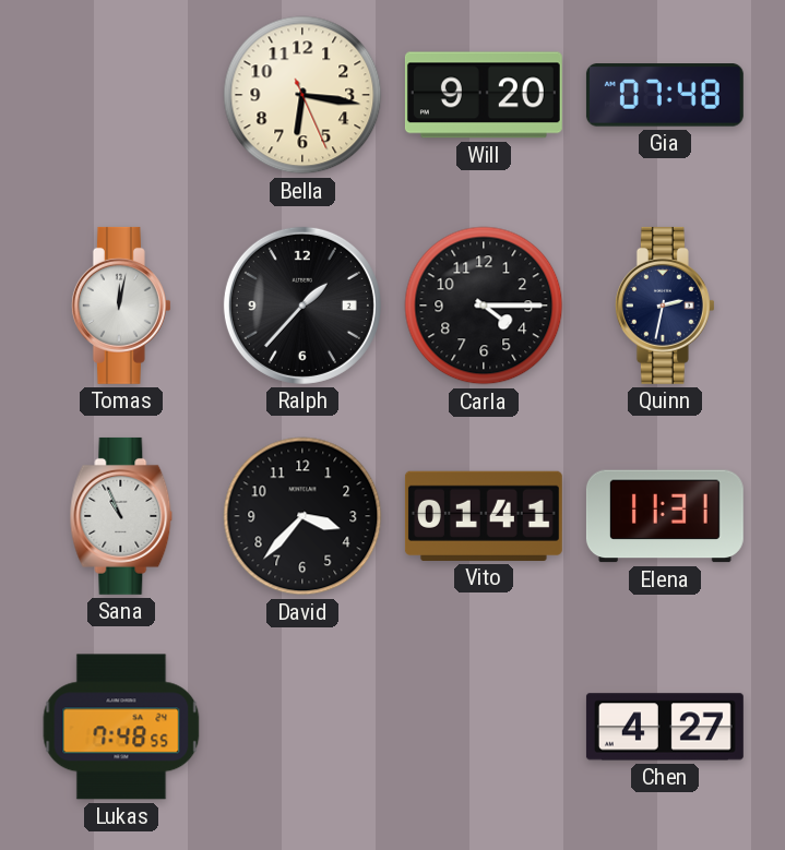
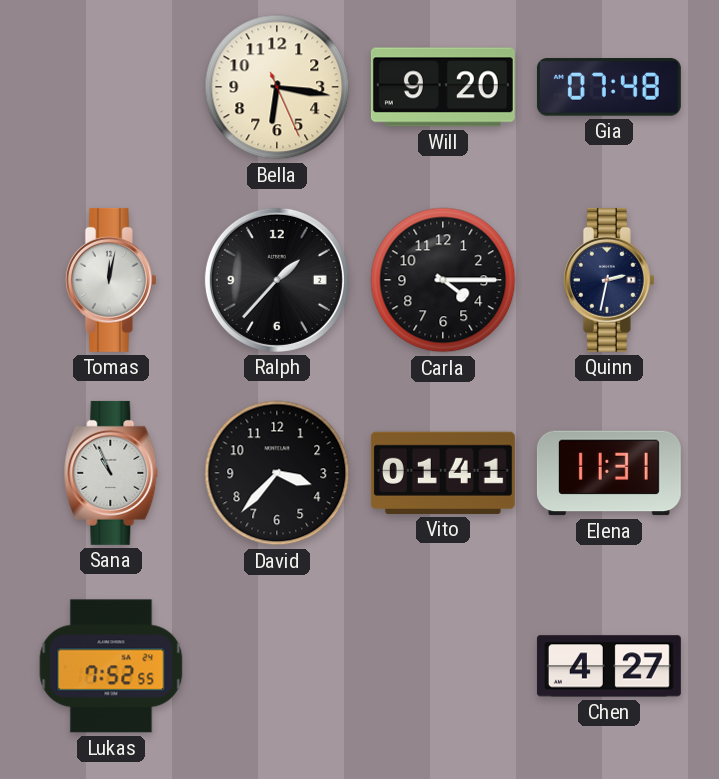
Lukas: 7:48 -> 7:52
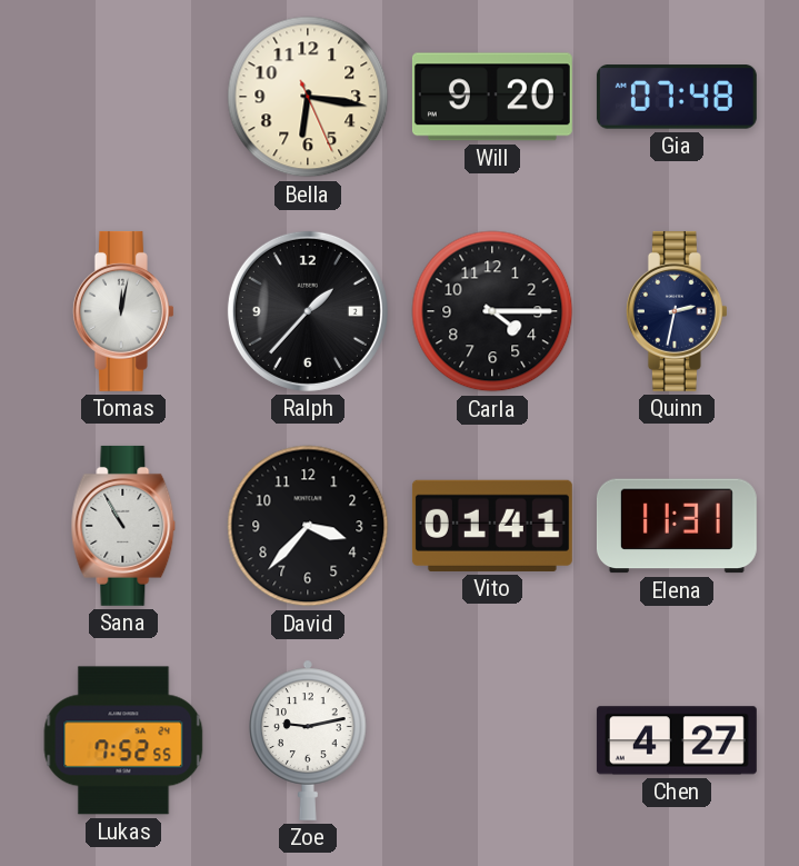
Sana: 10:56 -> 10:55
Zoe: none -> 9:13
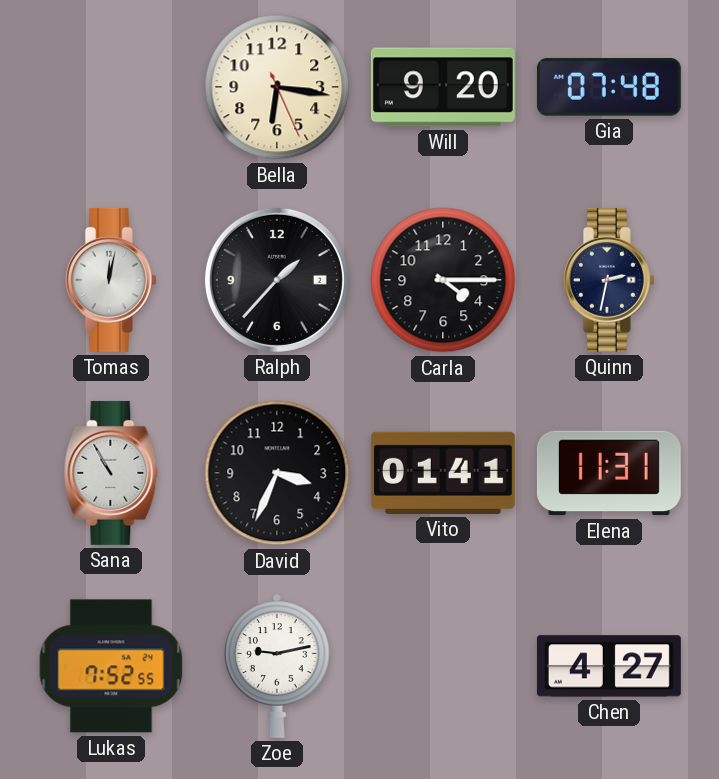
David: 3:37 -> 3:34
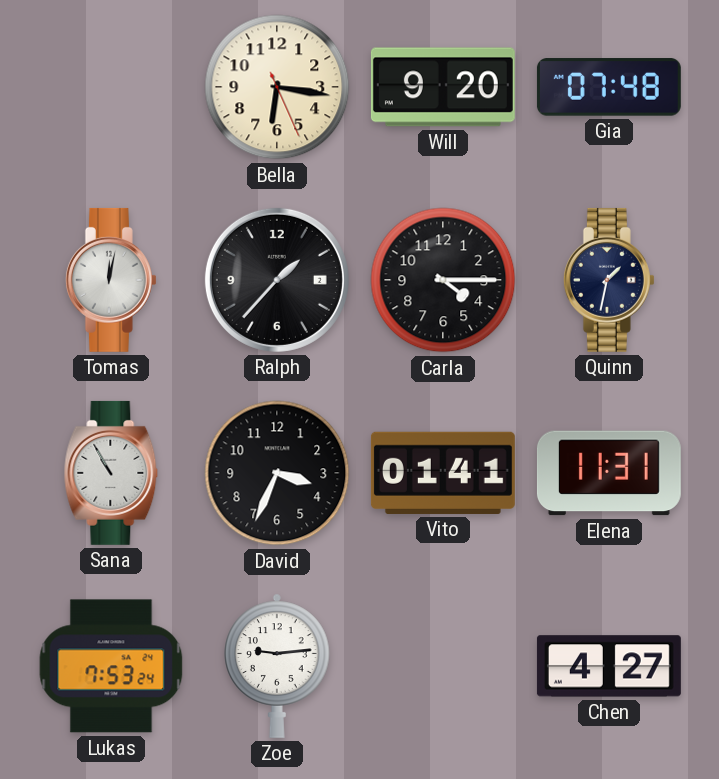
Quinn: 2:32 -> 1:32
Lukas: 7:52 -> 7:53
Zoe: 9:13 -> 9:14
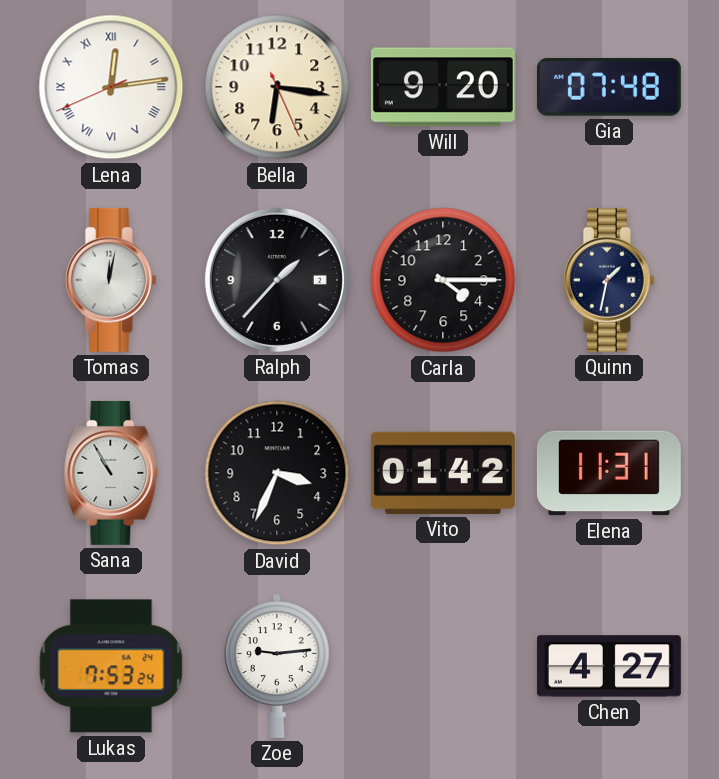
Lena: none -> 12:13
Vito: 01:41 -> 01:42
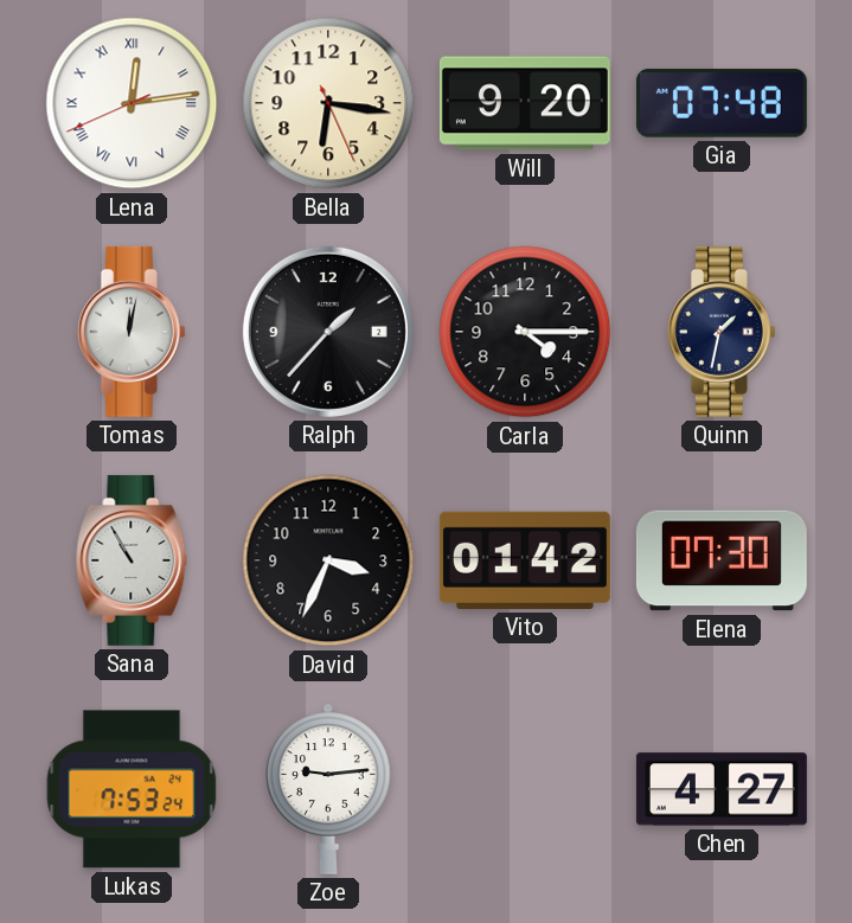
Elena: 11:31 -> 07:30
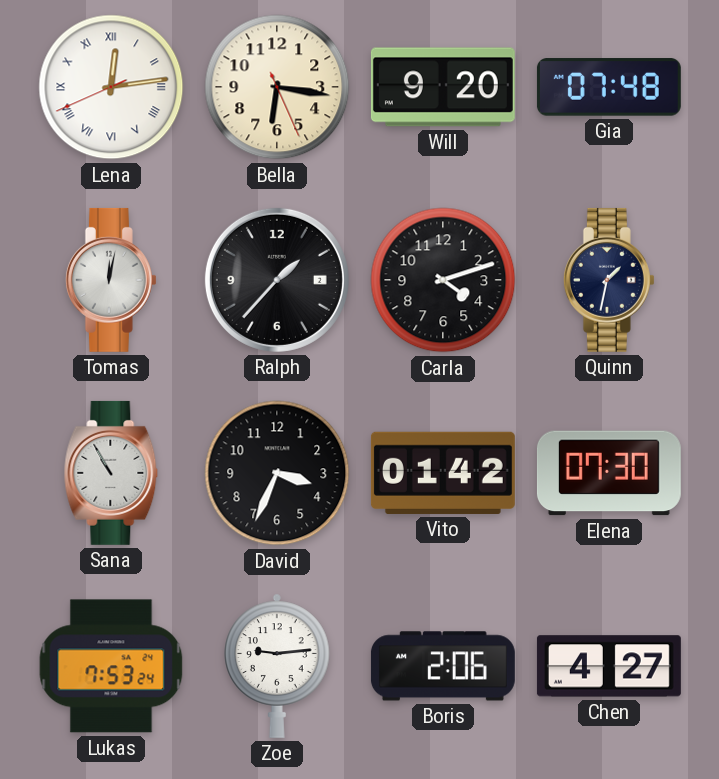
Carla: 4:15 -> 4:12
Boris: none -> 2:06
